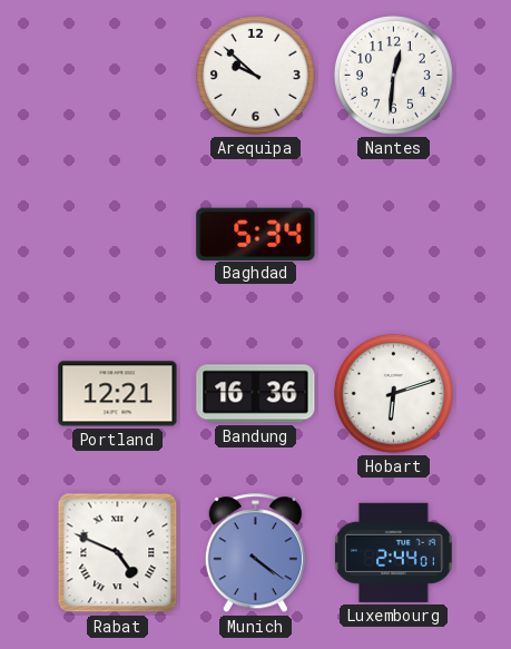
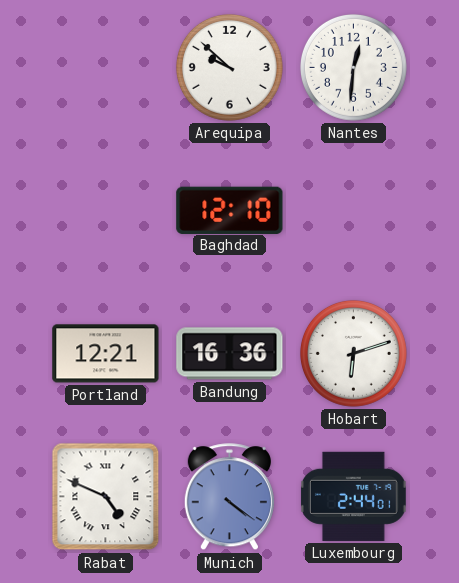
Baghdad: 5:34 -> 12:10
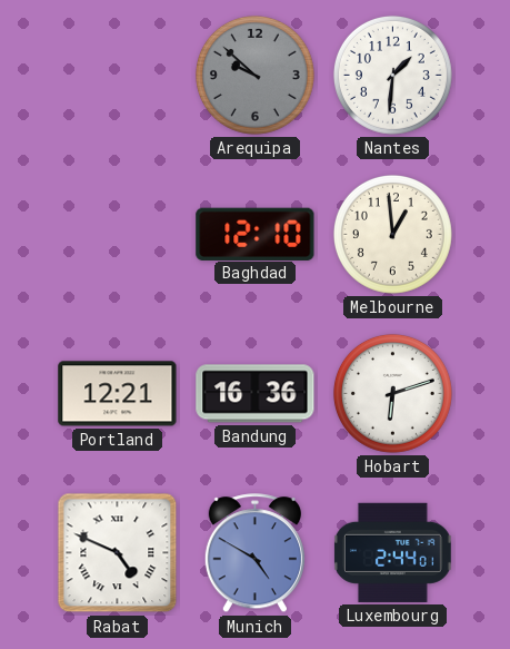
Arequipa dial: white -> grey
Nantes: 12:31 -> 1:31
Melbourne: none -> 12:59
Munich: 4:21 -> 4:50
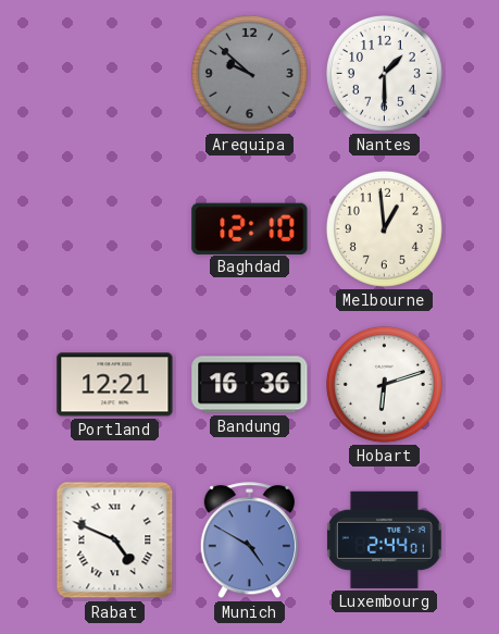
Nantes: 1:31 -> 1:30
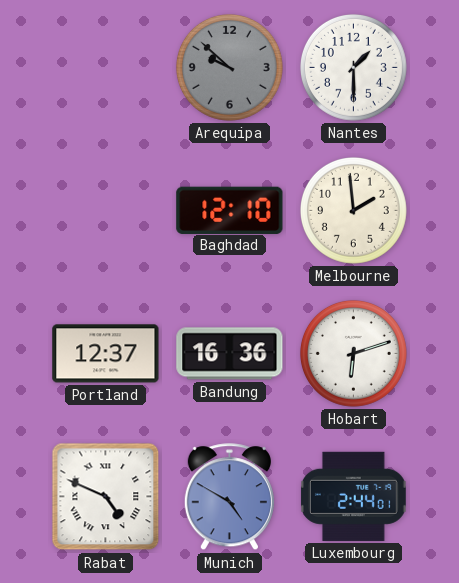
Melbourne: 12:59 -> 1:59
Portland: 12:21 -> 12:37
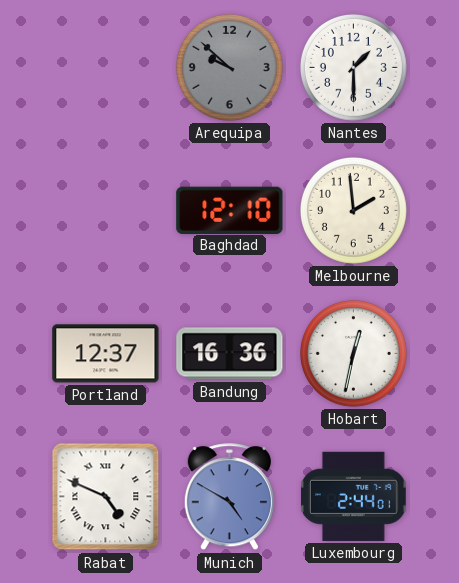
Hobart: 6:12 -> 12:32
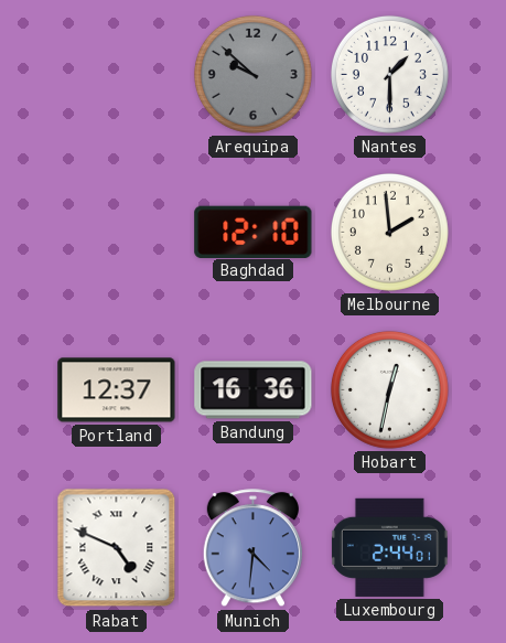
Munich: 4:50 -> 4:31
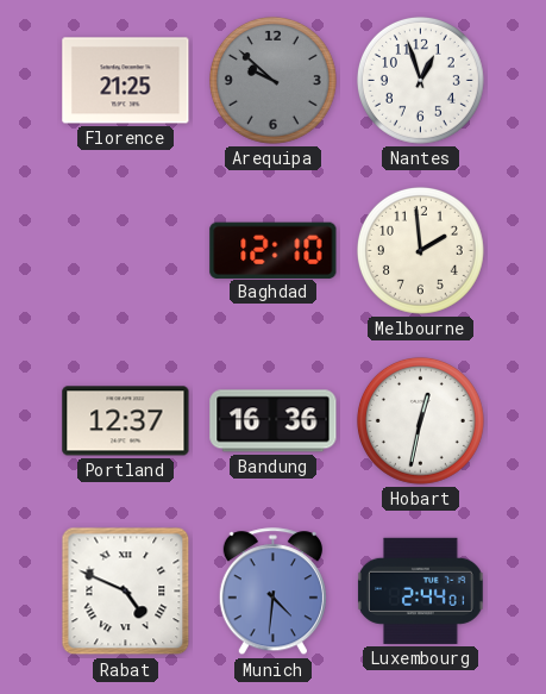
Florence: none -> 21:25
Nantes: 1:30 -> 12:57
